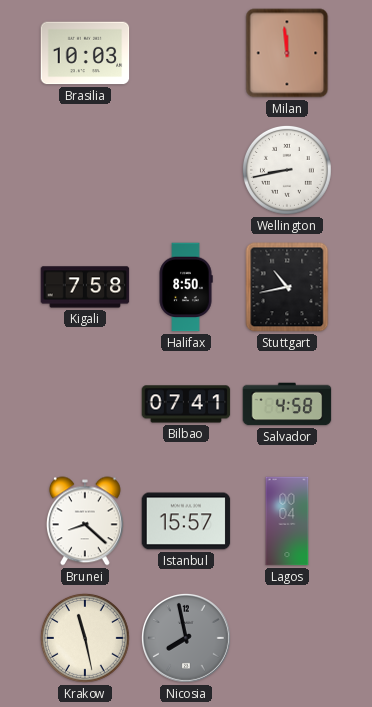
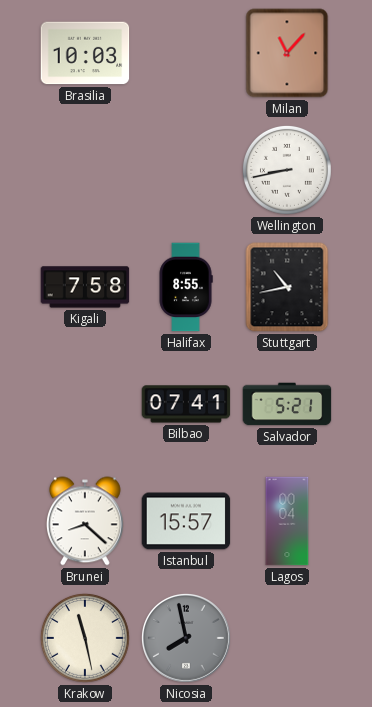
Milan: 11:59 -> 11:07
Halifax: 8:50 -> 8:55
Salvador: 4:58 -> 5:21
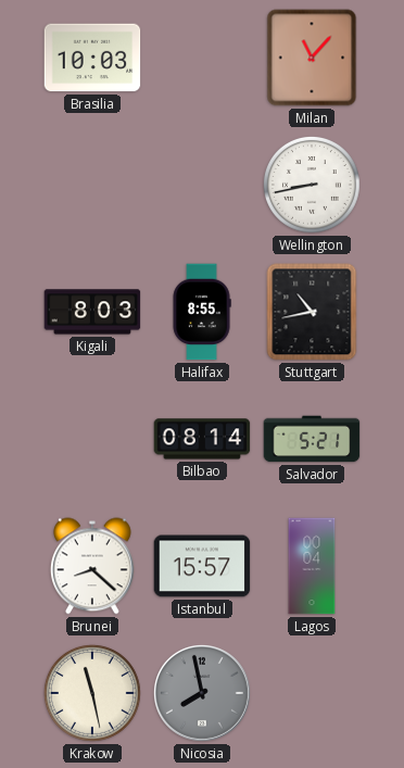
Kigali: 7:58 -> 8:03
Bilbao: 07:41 -> 08:14
